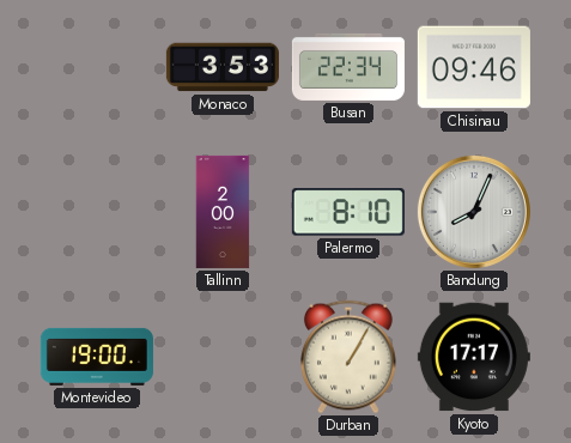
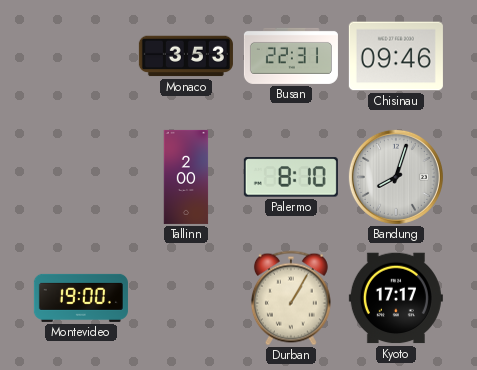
Busan: 22:34 -> 22:31
Bandung: 8:04 -> 8:03
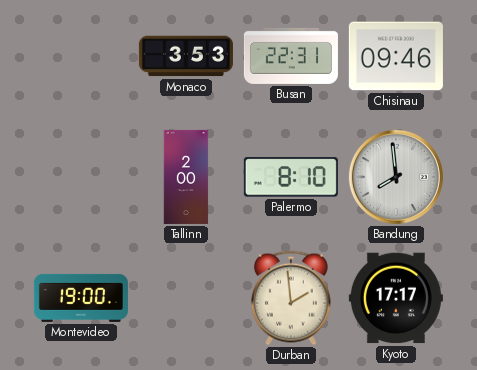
Bandung: 8:03 -> 7:59
Durban: 1:05 -> 1:59
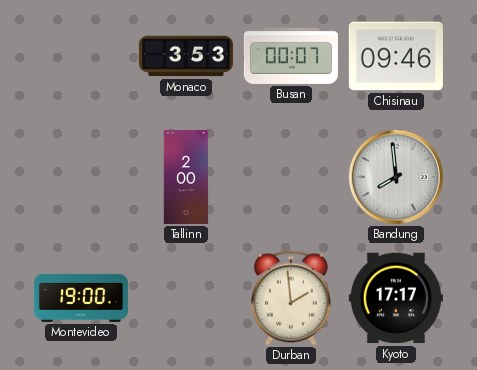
Busan: 22:31 -> 00:07
Palermo: 8:10 -> none
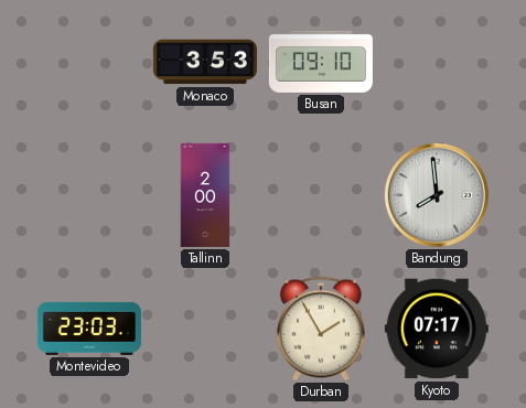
Busan: 00:07 -> 09:10
Chisinau: 09:46 -> none
Montevideo: 19:00 -> 23:03
Durban: 1:59 -> 1:55
Kyoto: 17:17 -> 07:17
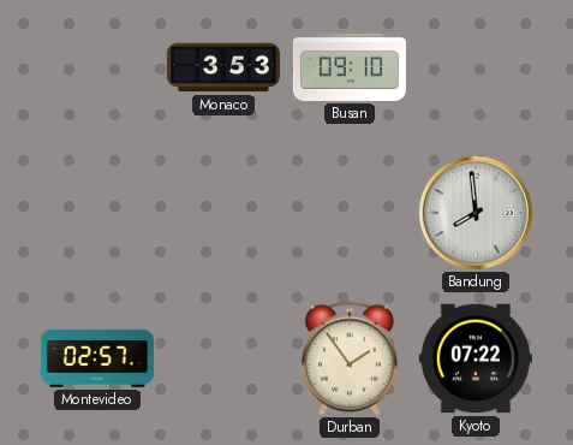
Tallinn: 2:00 -> none
Montevideo: 23:03 -> 02:57
Durban: 1:55 -> 1:54
Kyoto: 07:17 -> 07:22
